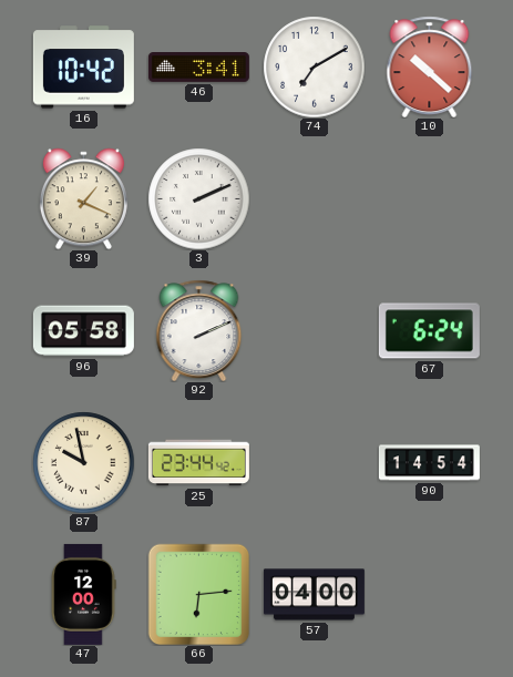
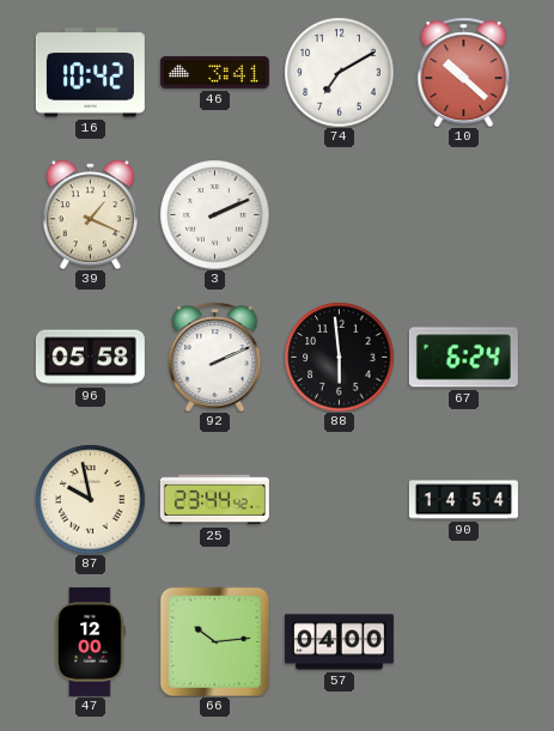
88: none -> 5:59
66: 6:14 -> 10:14
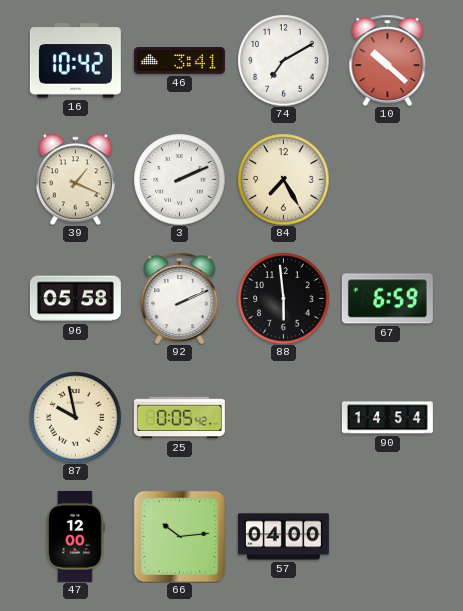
84: none -> 7:25
67: 6:24 -> 6:59
25: 23:44 -> 0:05
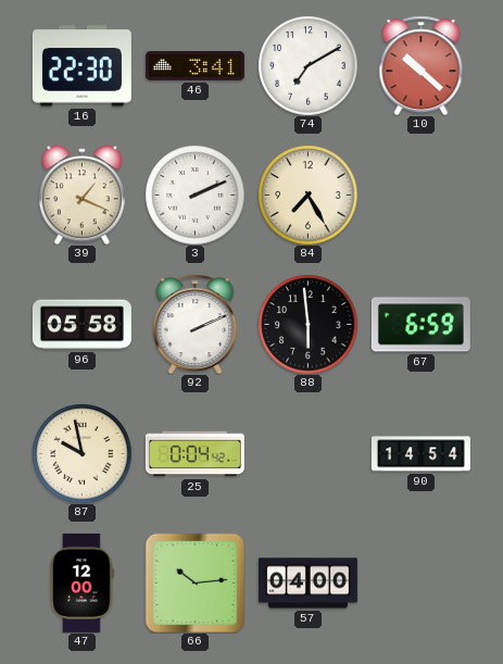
16: 10:42 -> 22:30
25: 0:05 -> 0:04
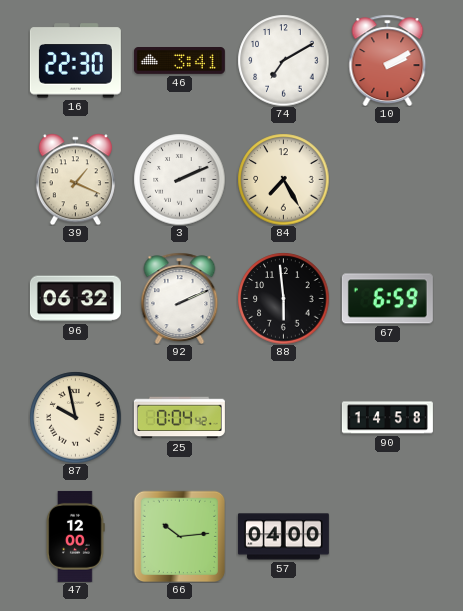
10: 10:22 -> 2:10
96: 05:58 -> 06:32
90: 14:54 -> 14:58
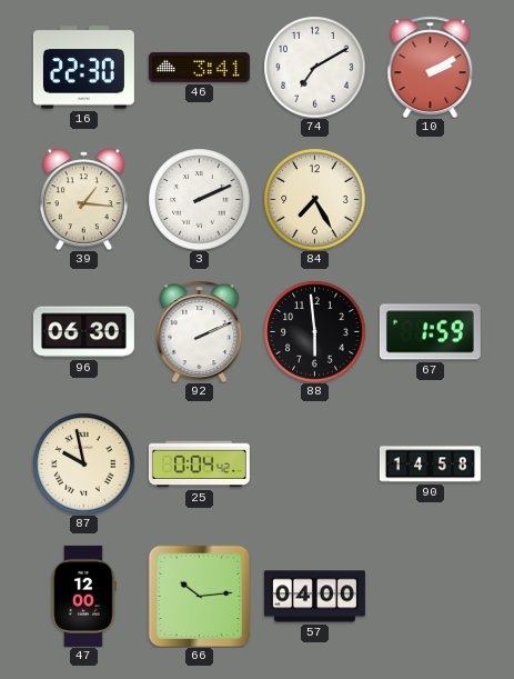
39: 1:19 -> 1:16
96: 06:32 -> 06:30
67: 6:59 -> 1:59
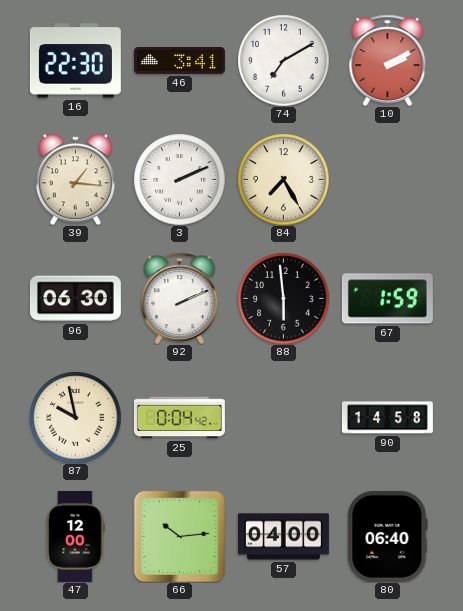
80: none -> 06:40
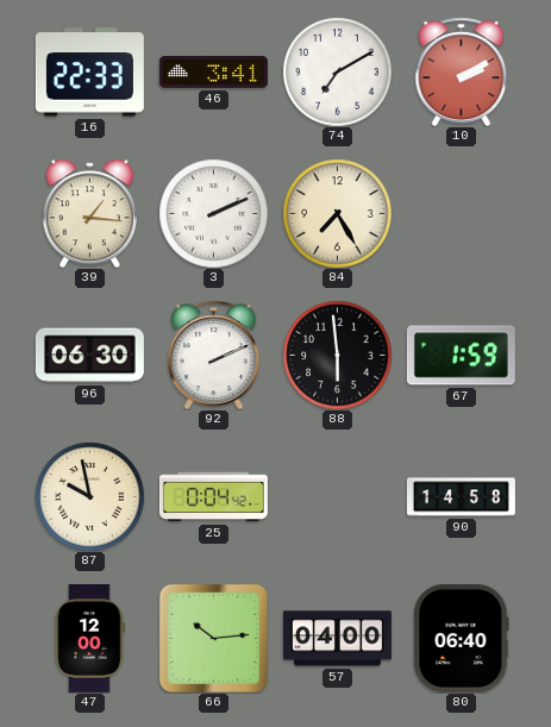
16: 22:30 -> 22:33
